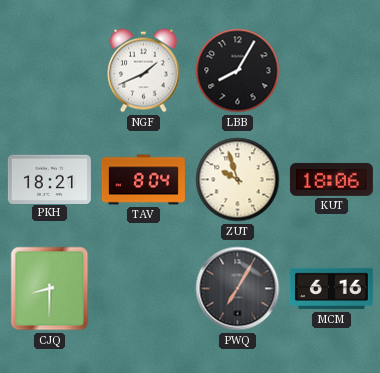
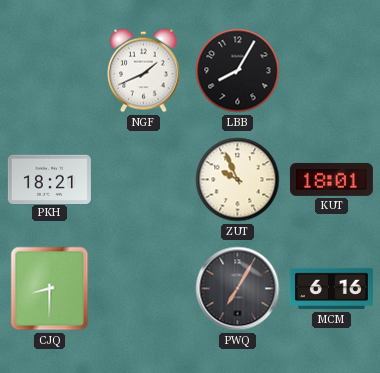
TAV: 8:04 -> none
ZUT: 9:57 -> 9:56
KUT: 18:06 -> 18:01
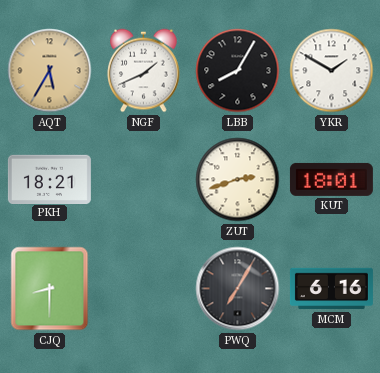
AQT: none -> 5:35
YKR: none -> 1:50
ZUT: 9:56 -> 2:42
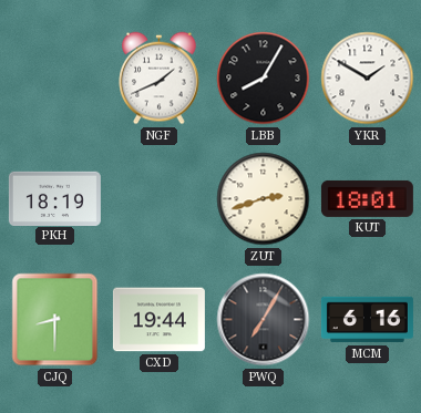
AQT: 5:35 -> none
PKH: 18:21 -> 18:19
CXD: none -> 19:44
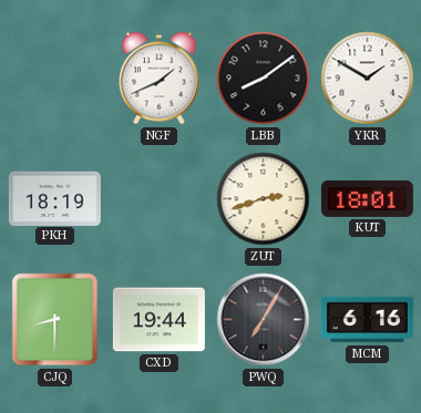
LBB: 8:05 -> 8:09
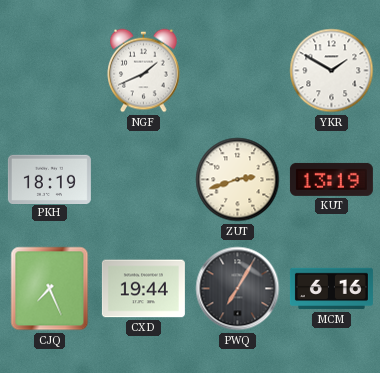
LBB: 8:09 -> none
KUT: 18:01 -> 13:19
CJQ: 8:30 -> 7:26
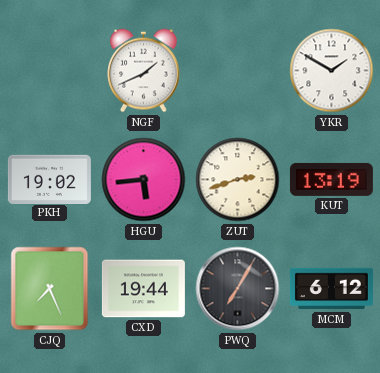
PKH: 18:19 -> 19:02
HGU: none -> 5:44
MCM: 6:16 -> 6:12
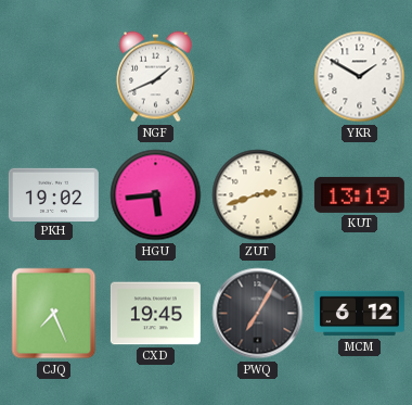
CXD: 19:44 -> 19:45
